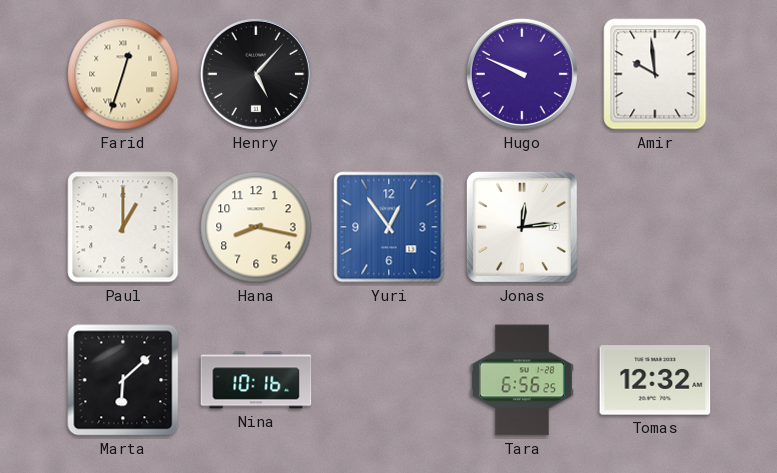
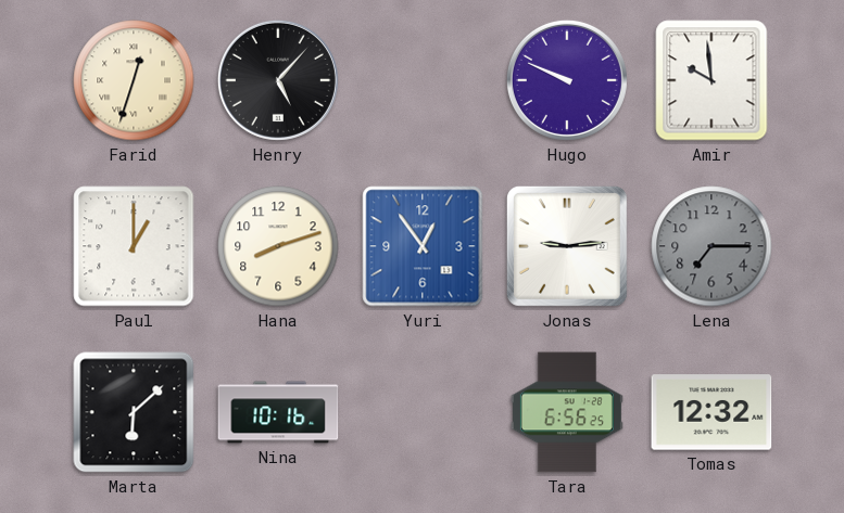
Hana: 8:17 -> 8:12
Jonas: 12:14 -> 9:14
Lena: none -> 7:15
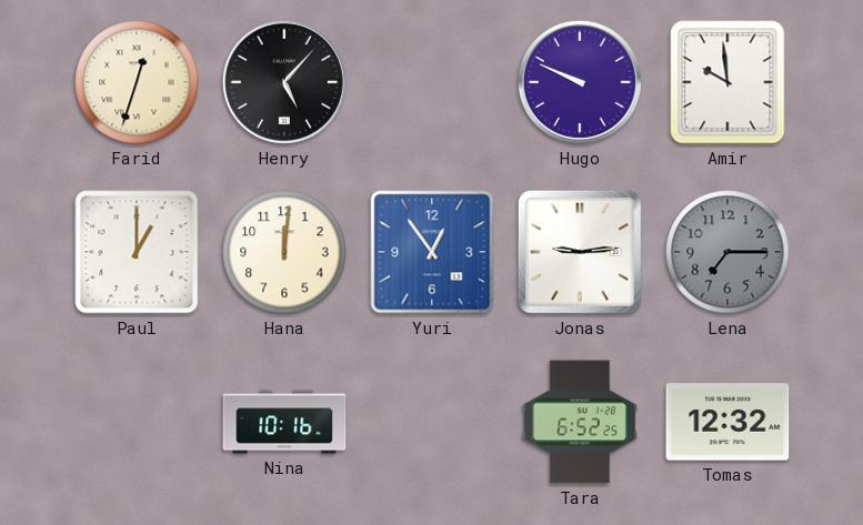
Hana: 8:12 -> 12:01
Marta: 6:08 -> none
Tara: 6:56 -> 6:52
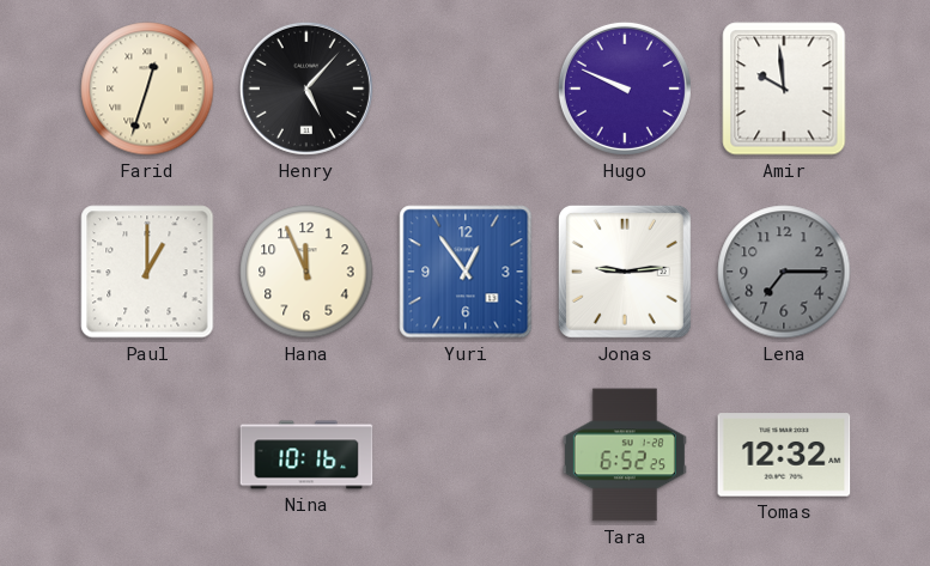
Hana: 12:01 -> 11:56
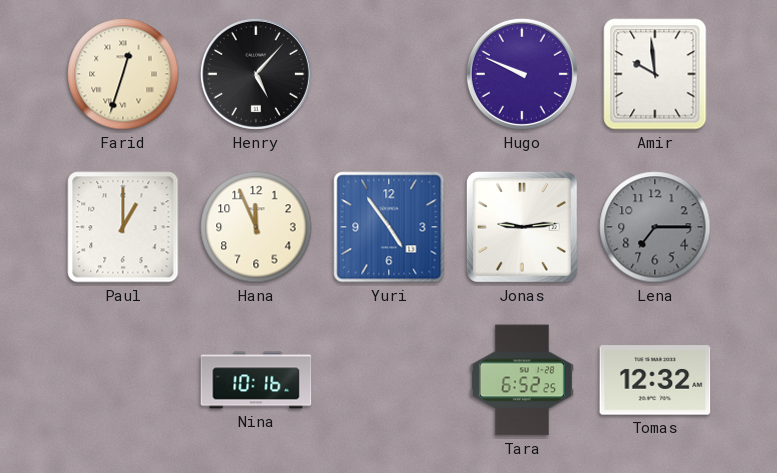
Yuri: 12:54 -> 4:54
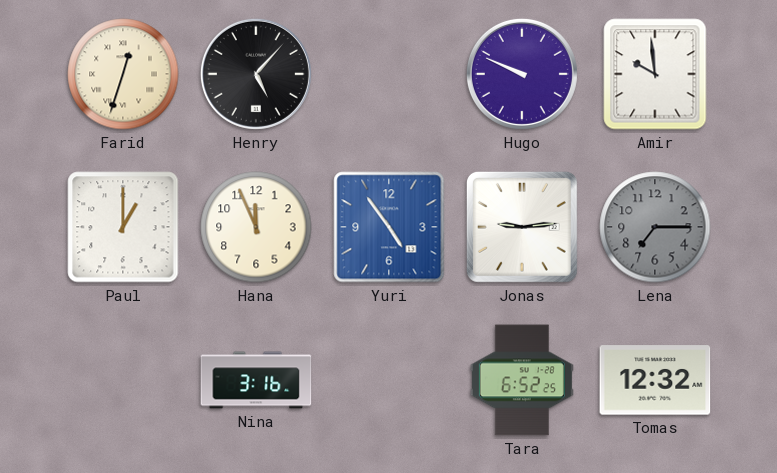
Nina: 10:16 -> 3:16
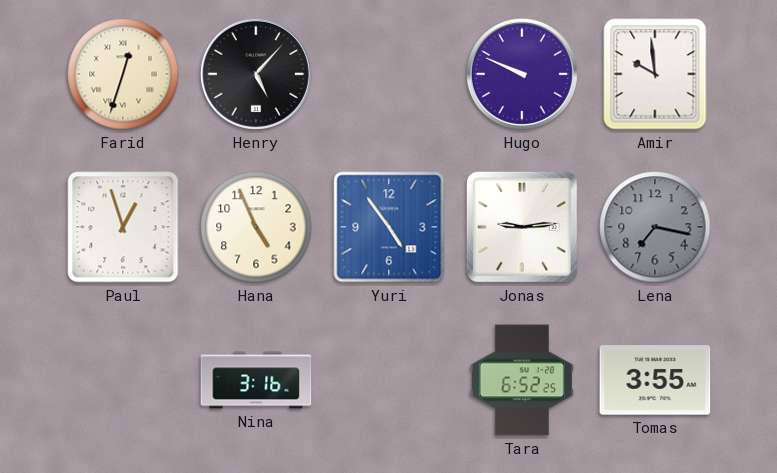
Paul: 1:00 -> 12:57
Hana: 11:56 -> 4:56
Lena: 7:15 -> 7:17
Tomas: 12:32 -> 3:55
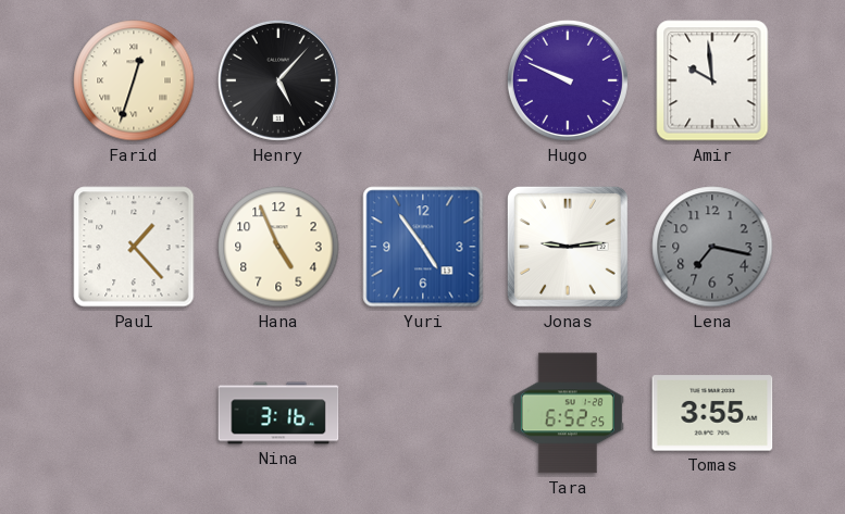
Paul: 12:57 -> 1:23
